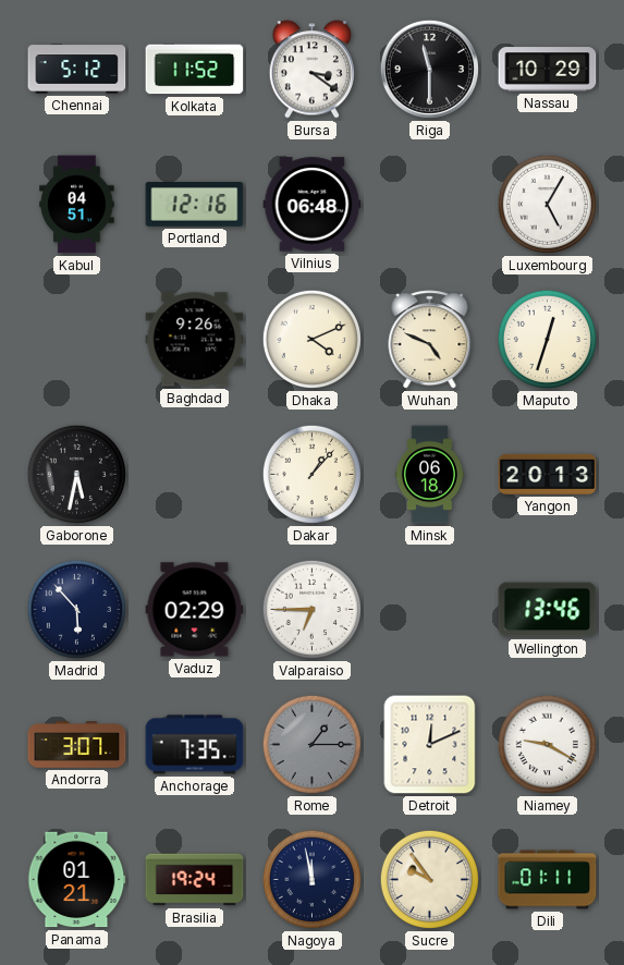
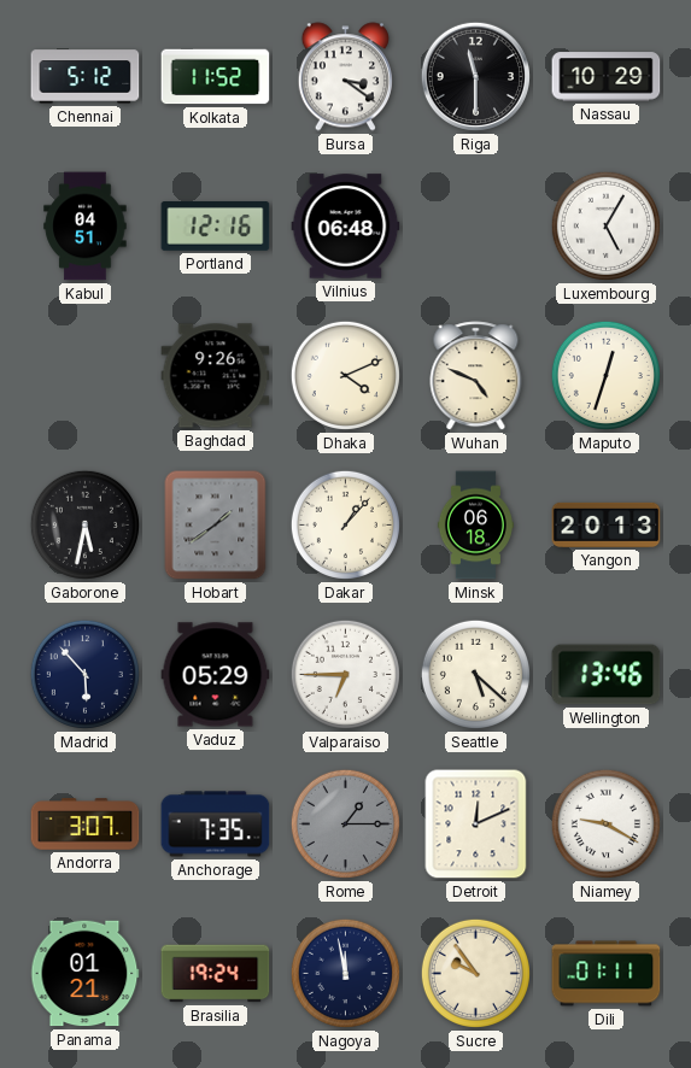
Hobart: none -> 1:39
Vaduz: 02:29 -> 05:29
Seattle: none -> 5:22
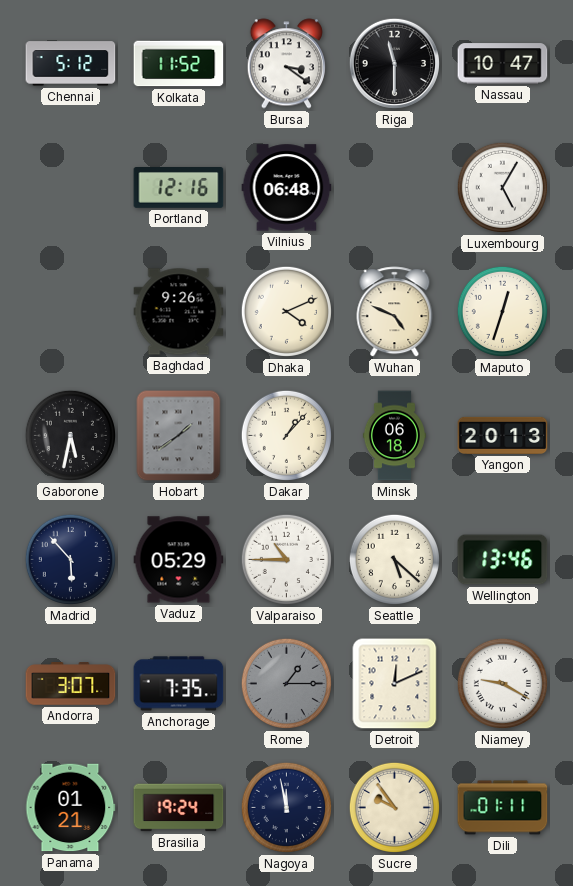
Nassau: 10:29 -> 10:47
Kabul: 04:51 -> none
Valparaiso: 6:45 -> 10:45
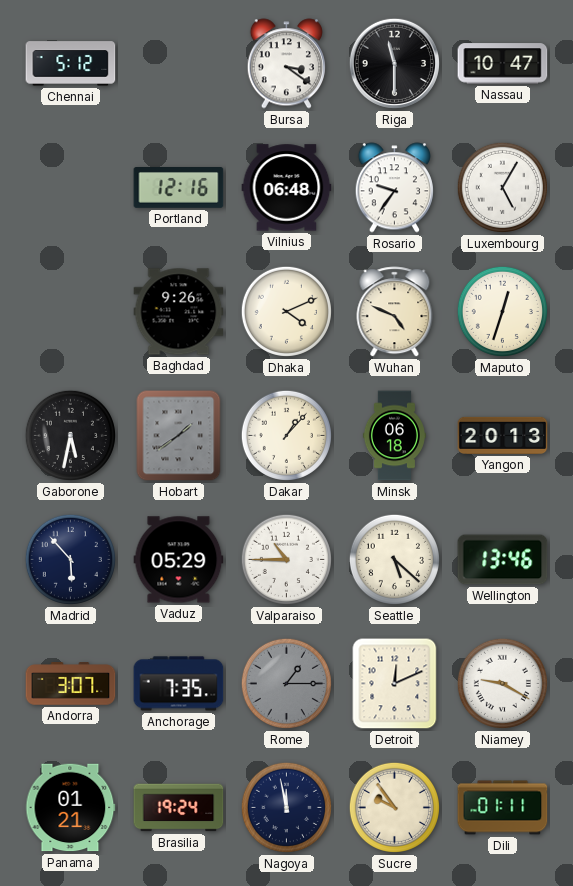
Kolkata: 11:52 -> none
Rosario: none -> 9:36
